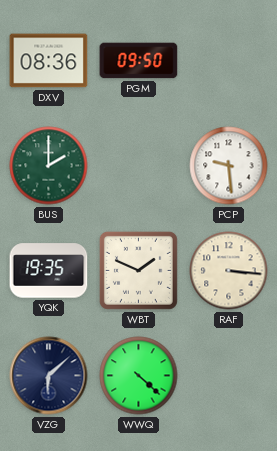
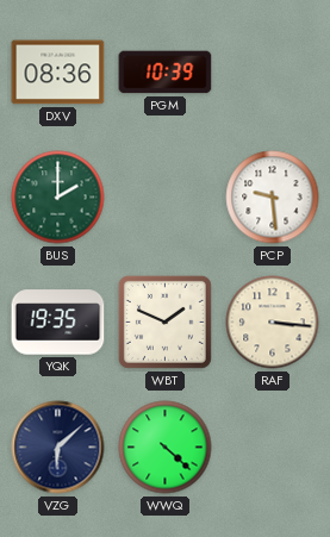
PGM: 09:50 -> 10:39
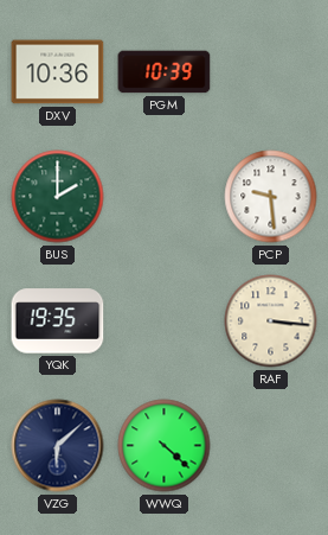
DXV: 08:36 -> 10:36
WBT: 1:49 -> none
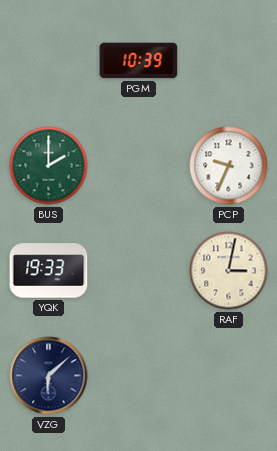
DXV: 10:36 -> none
PCP: 9:29 -> 9:34
YQK: 19:35 -> 19:33
RAF: 3:16 -> 3:02
WWQ: 4:22 -> none
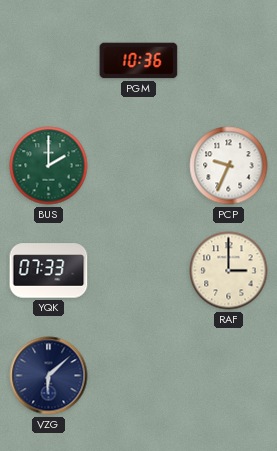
PGM: 10:39 -> 10:36
YQK: 19:33 -> 07:33
RAF: 3:02 -> 3:00
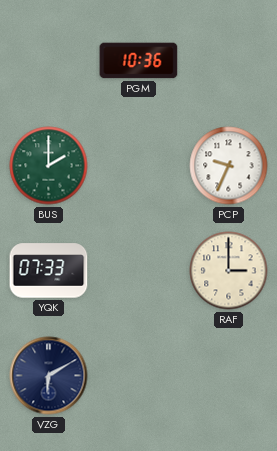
VZG: 6:08 -> 6:10
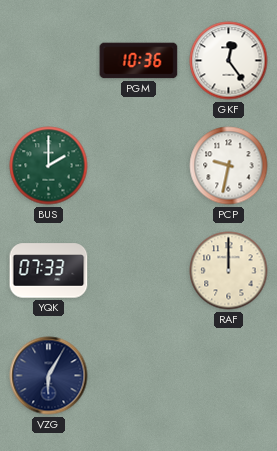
GKF: none -> 12:24
PCP: 9:34 -> 9:32
RAF: 3:00 -> 12:00
VZG: 6:10 -> 6:05
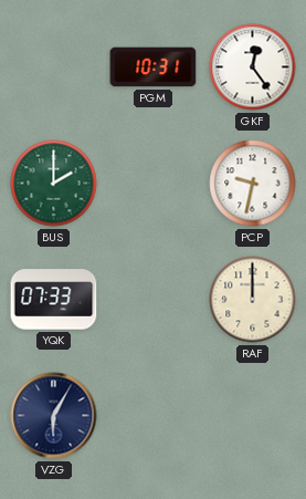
PGM: 10:36 -> 10:31
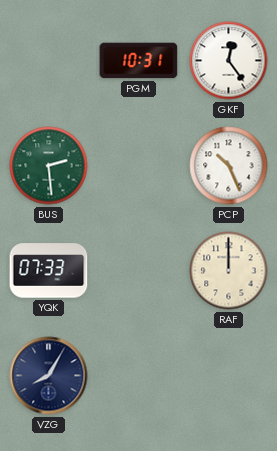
BUS: 2:00 -> 2:29
PCP: 9:32 -> 10:26
VZG: 6:05 -> 8:05
